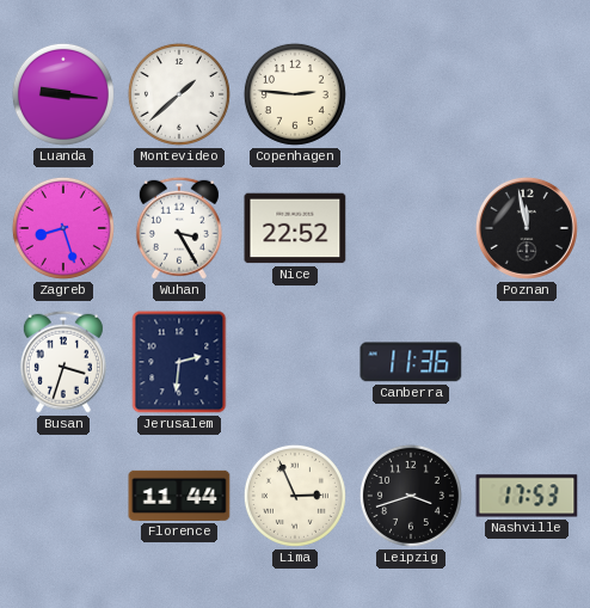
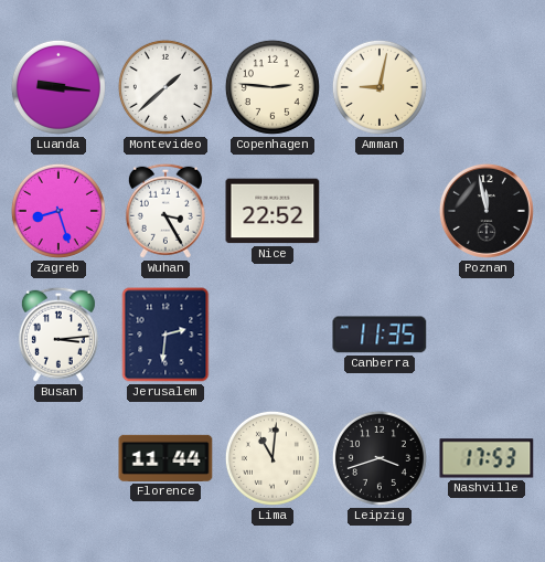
Amman: none -> 9:02
Busan: 3:33 -> 3:14
Canberra: 11:36 -> 11:35
Lima: 2:56 -> 11:01
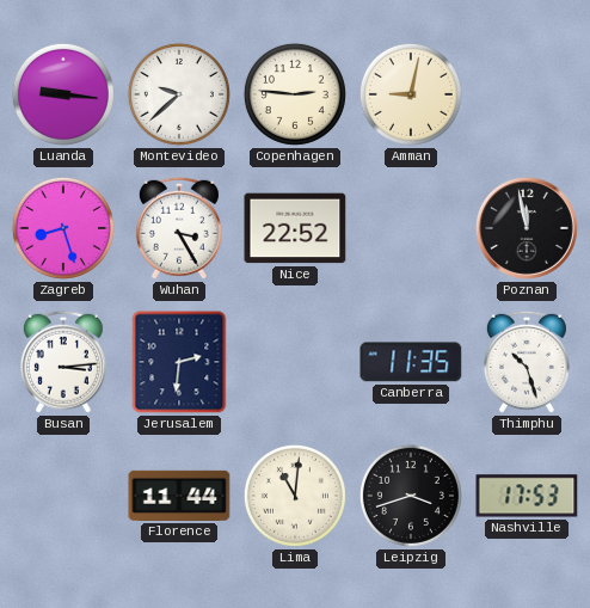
Montevideo: 1:38 -> 9:38
Thimphu: none -> 10:27
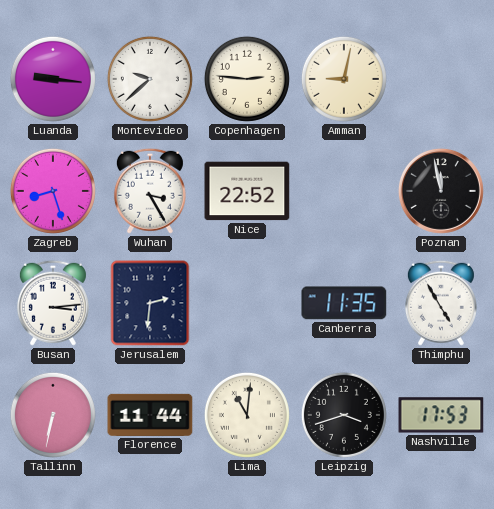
Thimphu: 10:27 -> 4:55
Tallinn: none -> 6:32
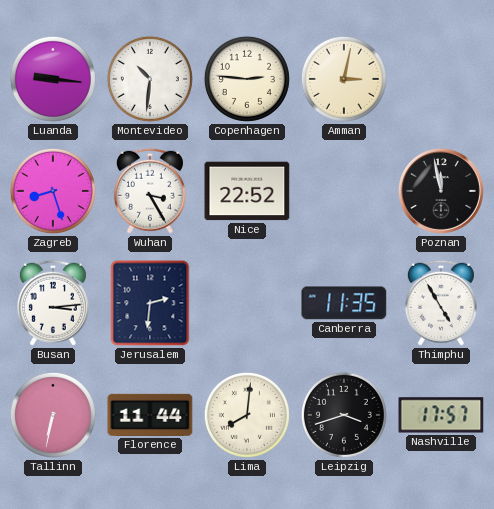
Montevideo: 9:38 -> 10:31
Amman: 9:02 -> 3:02
Lima: 11:01 -> 8:01
Nashville: 17:53 -> 17:57
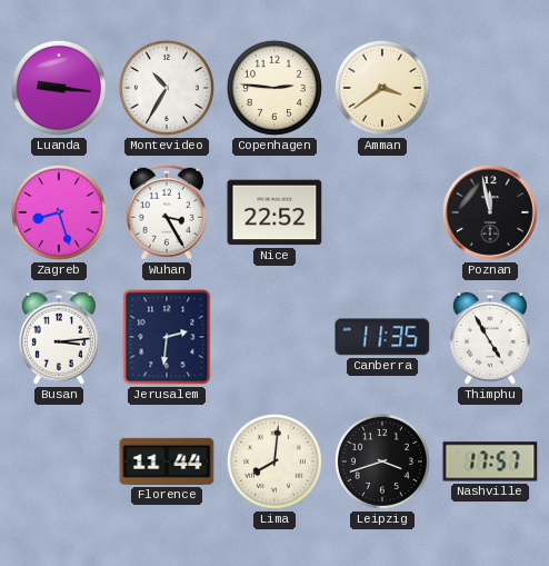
Montevideo: 10:31 -> 10:35
Amman: 3:02 -> 3:39
Tallinn: 6:32 -> none
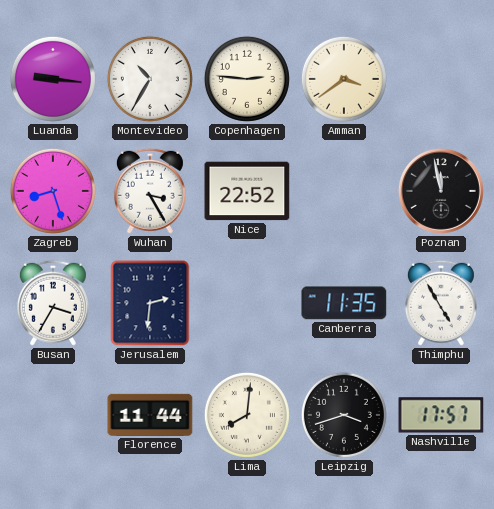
Busan: 3:14 -> 3:35
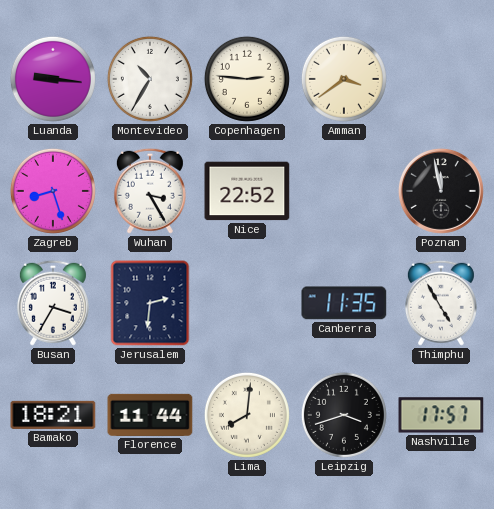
Bamako: none -> 18:21
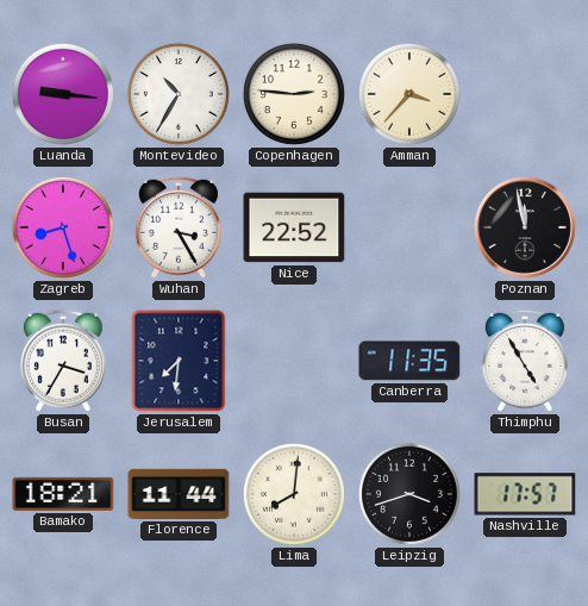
Amman: 3:39 -> 3:37
Jerusalem: 2:31 -> 7:31
